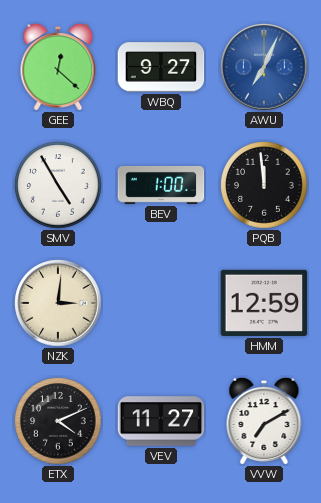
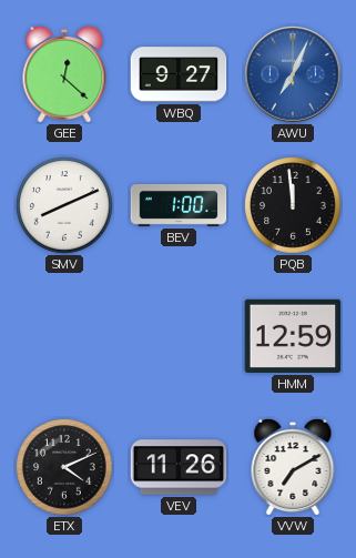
SMV: 4:55 -> 8:11
NZK: 3:01 -> none
VEV: 11:27 -> 11:26
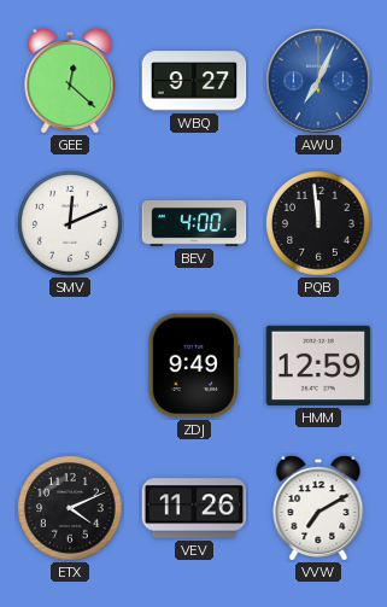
SMV: 8:11 -> 12:11
BEV: 1:00 -> 4:00
ZDJ: none -> 9:49
